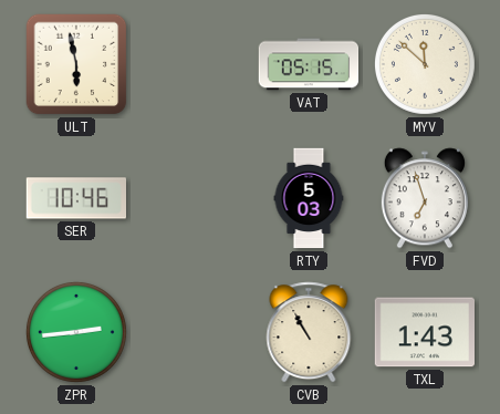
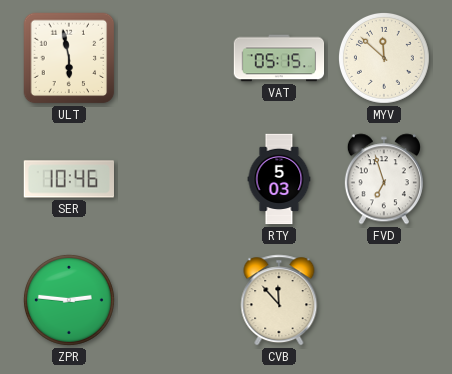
ZPR: 2:44 -> 2:46
CVB: 10:55 -> 11:53
TXL: 1:43 -> none
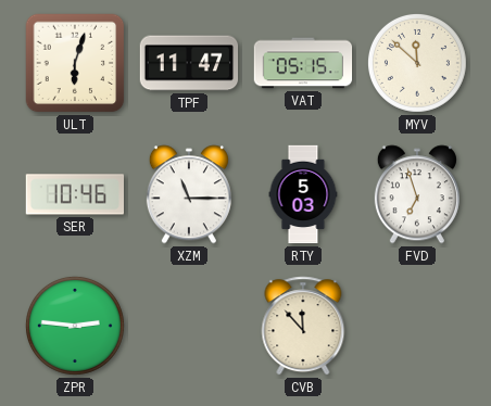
ULT: 5:58 -> 6:03
TPF: none -> 11:47
XZM: none -> 11:15
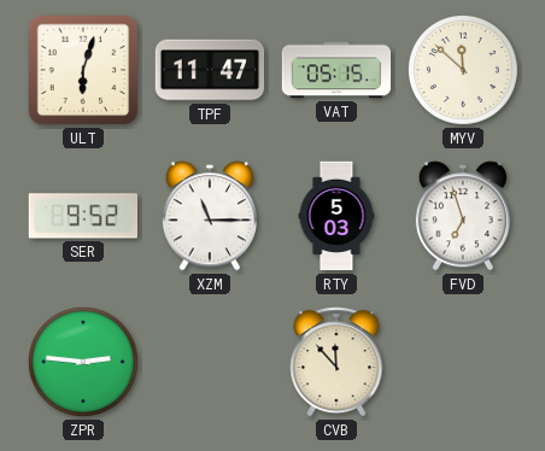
SER: 10:46 -> 9:52
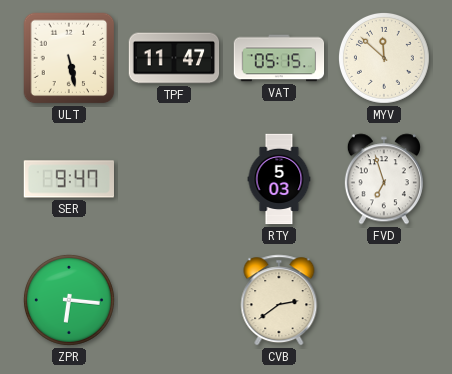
ULT: 6:03 -> 5:28
SER: 9:52 -> 9:47
XZM: 11:15 -> none
ZPR: 2:46 -> 6:16
CVB: 11:53 -> 2:39
